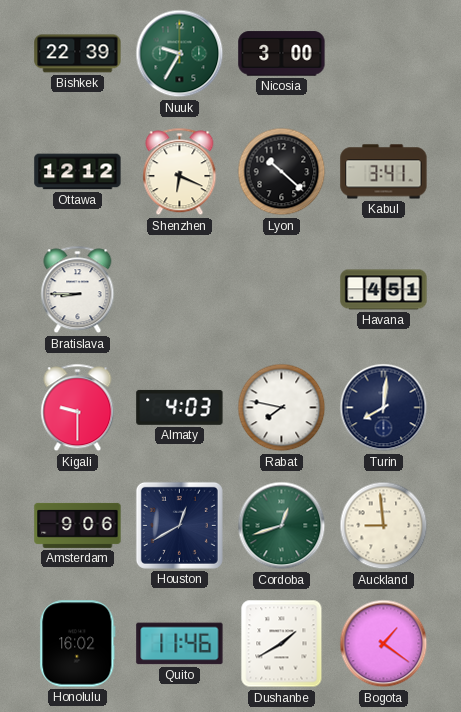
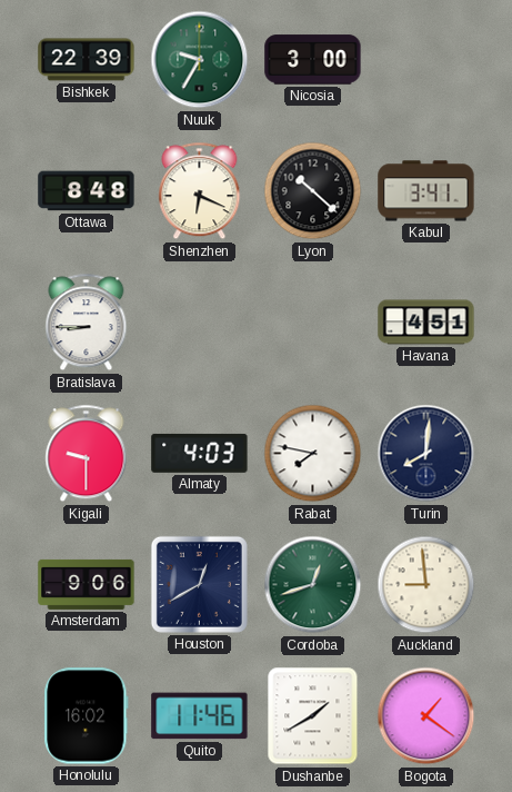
Ottawa: 12:12 -> 8:48
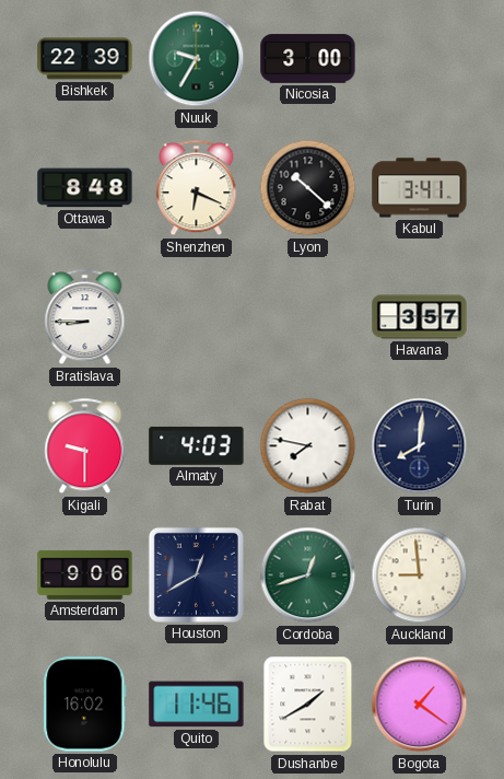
Havana: 4:51 -> 3:57
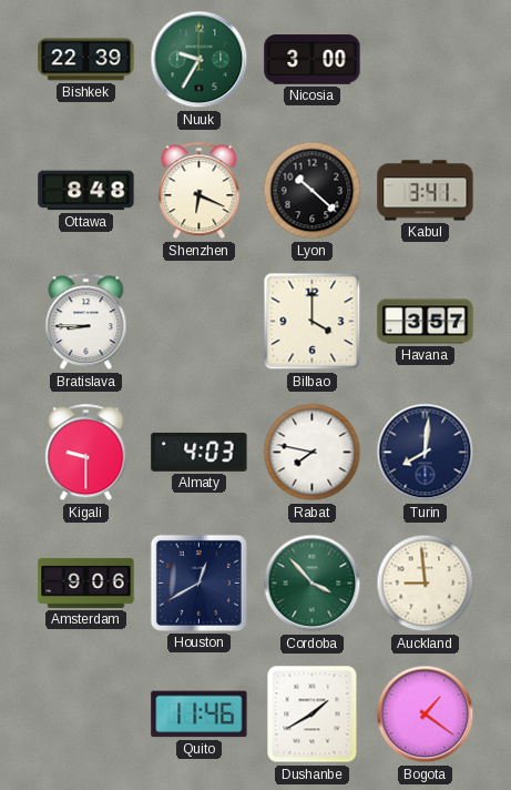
Bilbao: none -> 4:00
Cordoba: 12:42 -> 3:53
Honolulu: 16:02 -> none
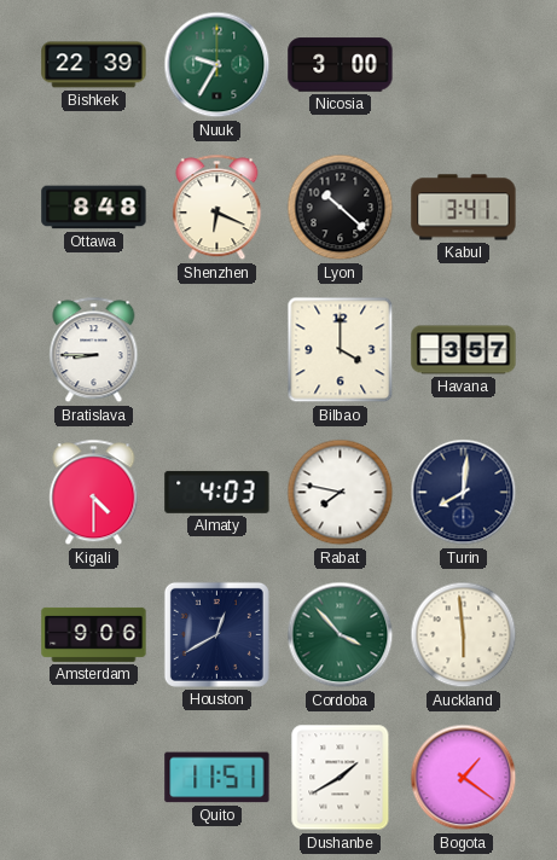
Kigali: 9:30 -> 4:30
Auckland: 8:59 -> 5:59
Quito: 11:46 -> 11:51
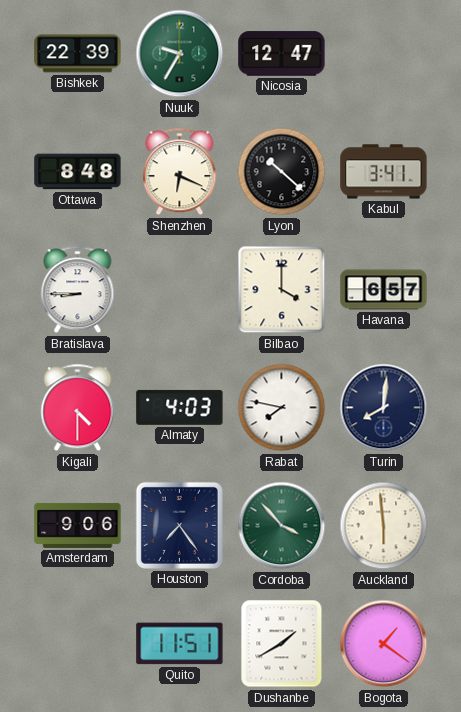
Nicosia: 3:00 -> 12:47
Havana: 3:57 -> 6:57
Houston: 12:40 -> 7:24
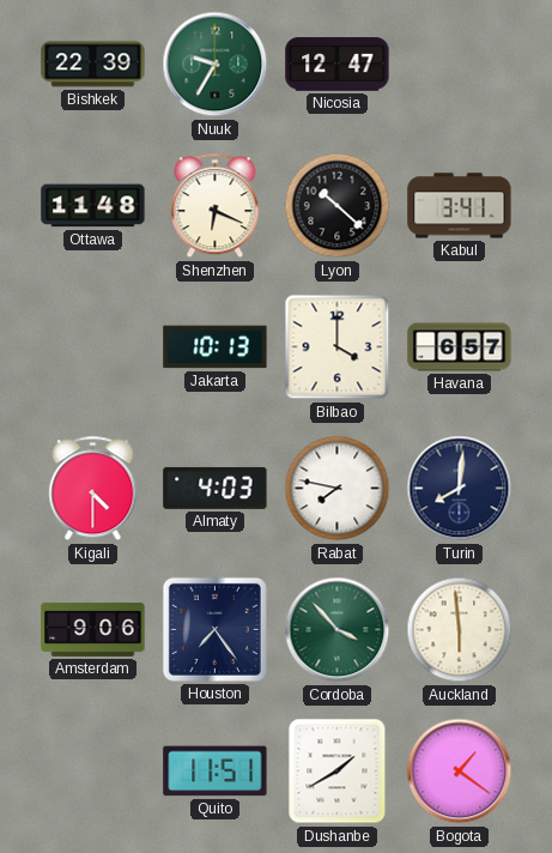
Ottawa: 8:48 -> 11:48
Bratislava: 8:45 -> none
Jakarta: none -> 10:13
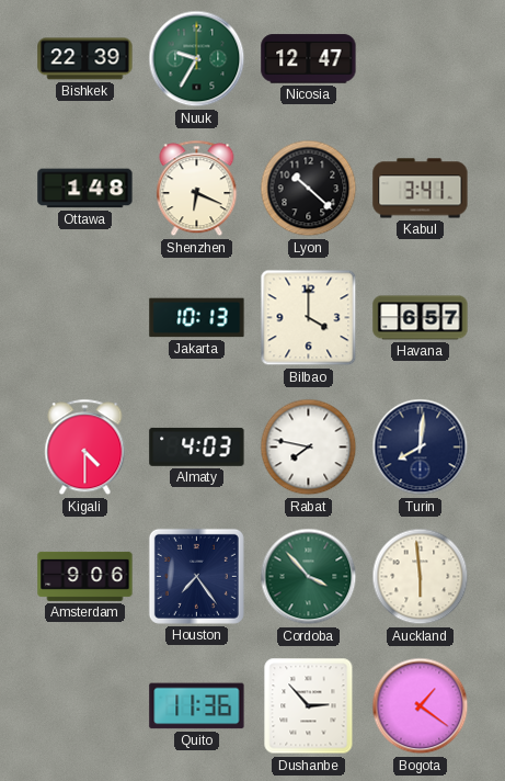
Ottawa: 11:48 -> 1:48
Quito: 11:51 -> 11:36
Dushanbe: 1:40 -> 2:53
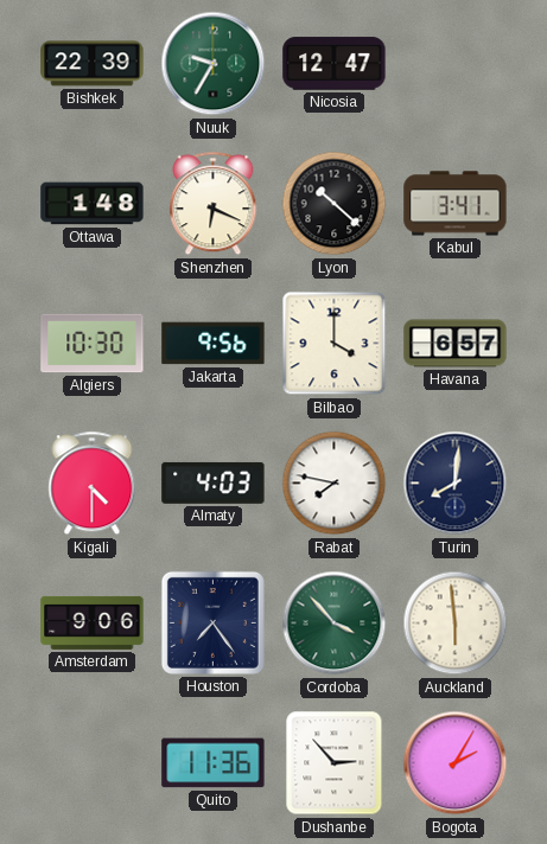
Algiers: none -> 10:30
Jakarta: 10:13 -> 9:56
Bogota: 1:21 -> 2:05
